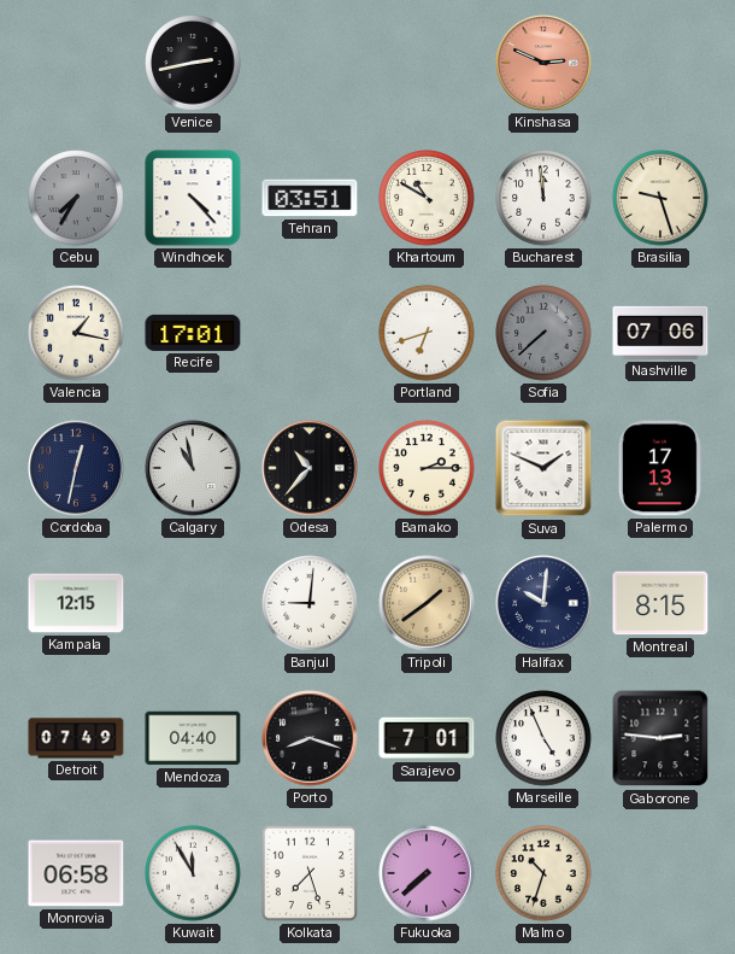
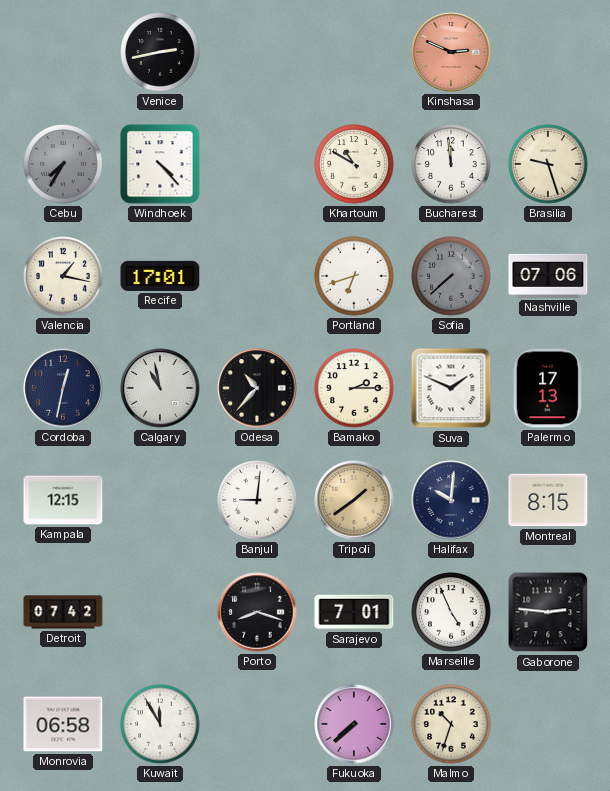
Tehran: 03:51 -> none
Detroit: 07:49 -> 07:42
Mendoza: 04:40 -> none
Kolkata: 7:27 -> none
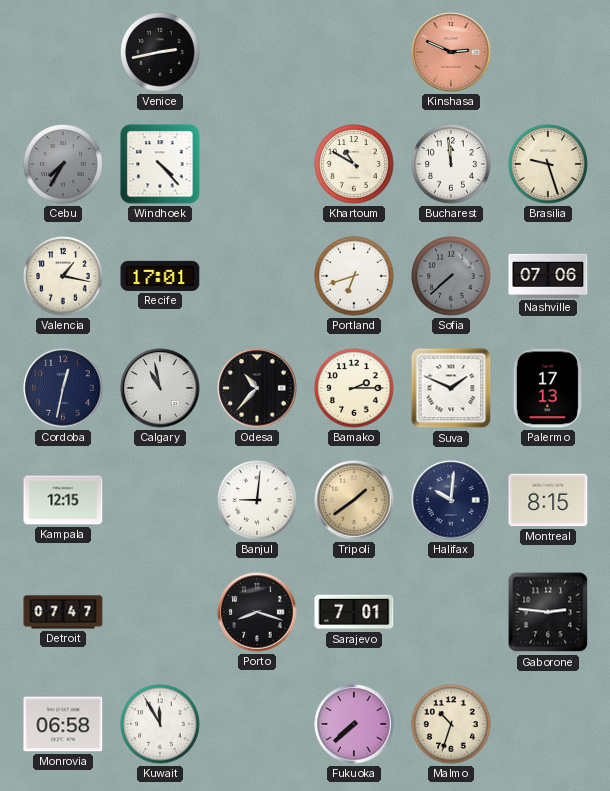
Detroit: 07:42 -> 07:47
Marseille: 4:56 -> none
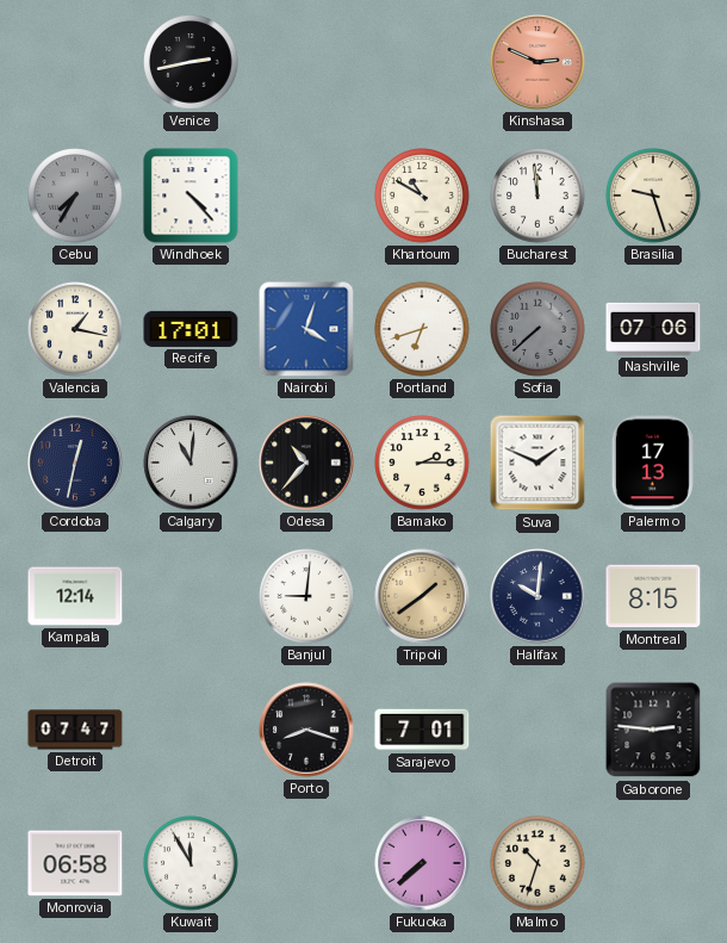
Nairobi: none -> 4:03
Calgary: 10:58 -> 11:01
Kampala: 12:15 -> 12:14
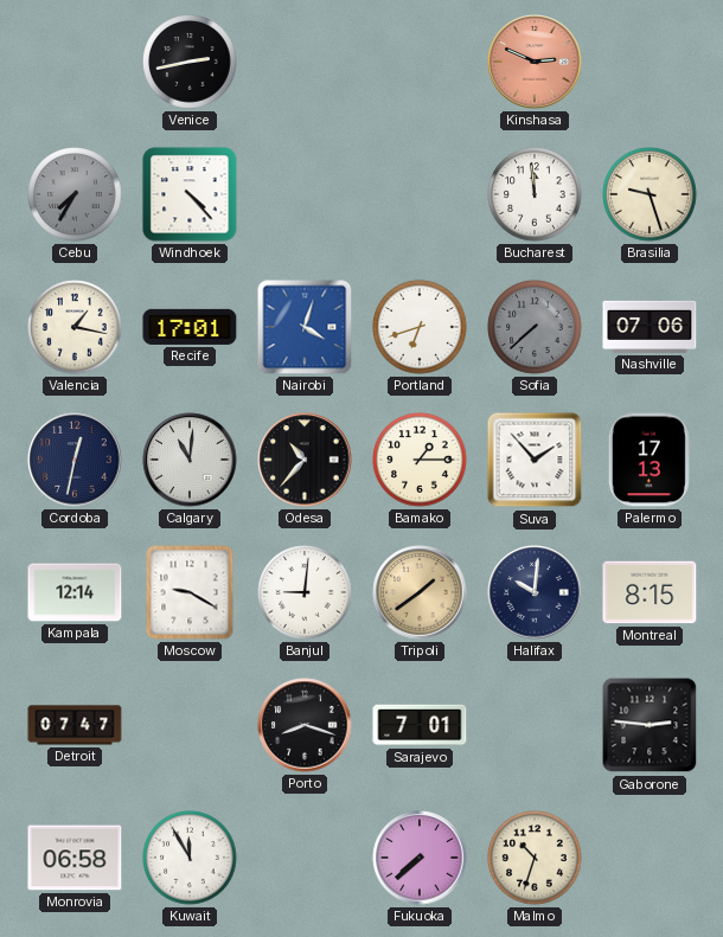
Khartoum: 10:50 -> none
Bamako: 2:15 -> 1:15
Suva: 1:49 -> 1:53
Moscow: none -> 9:20
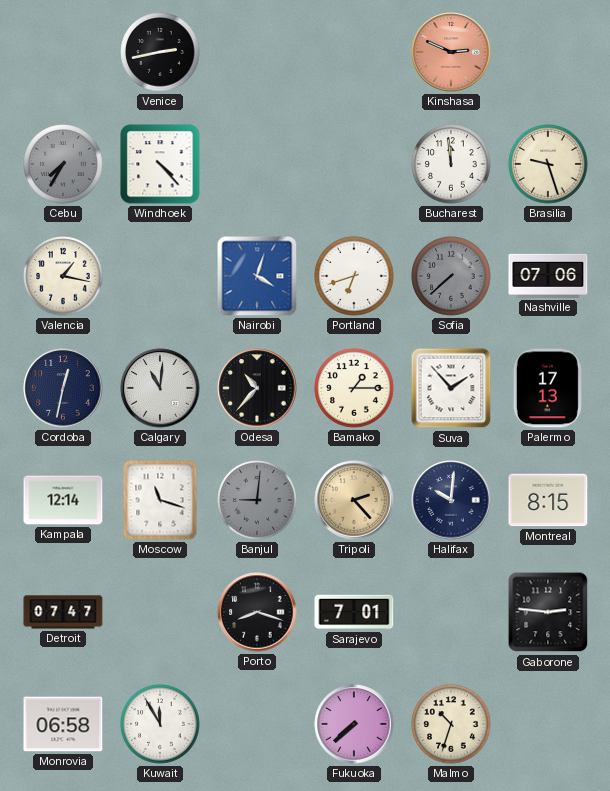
Recife: 17:01 -> none
Moscow: 9:20 -> 11:18
Banjul dial: white -> grey
Tripoli: 1:39 -> 2:23
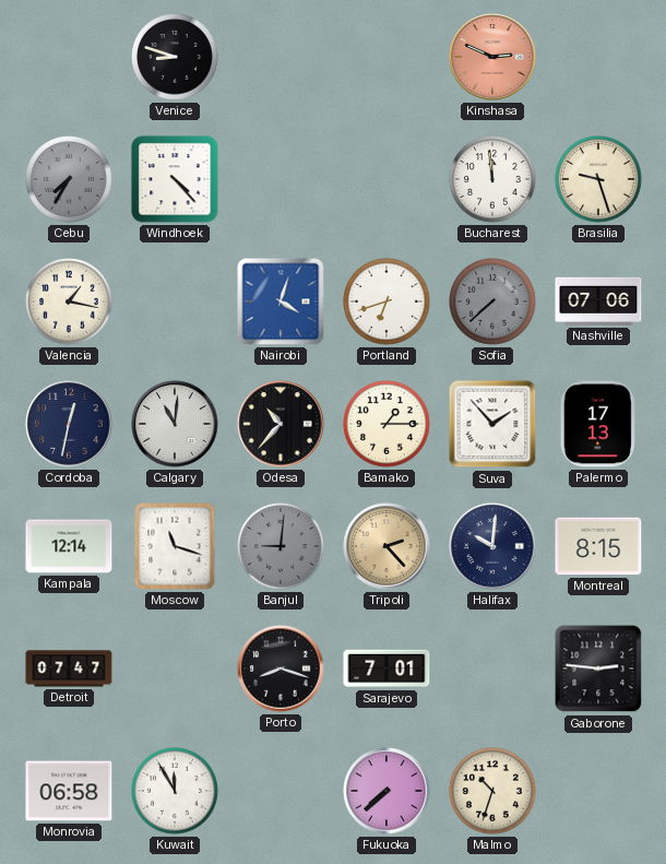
Venice: 2:43 -> 8:48
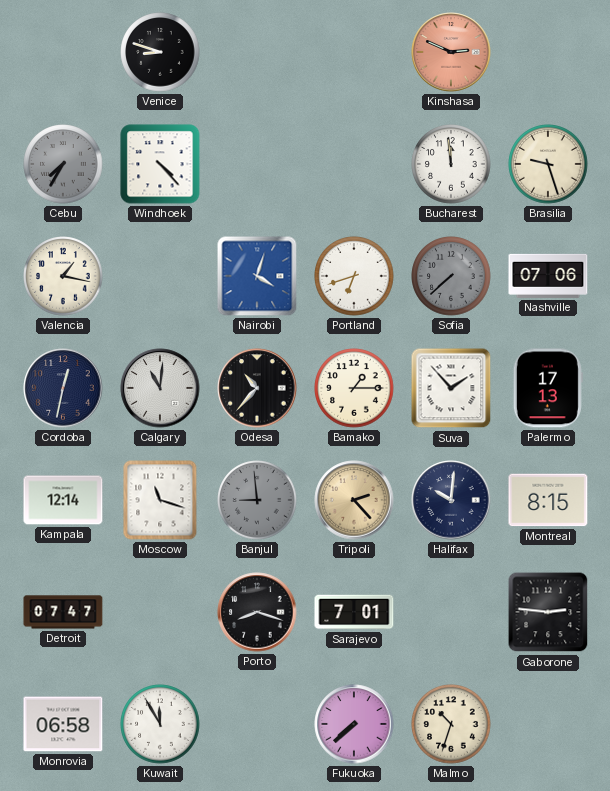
Banjul: 9:01 -> 8:59
